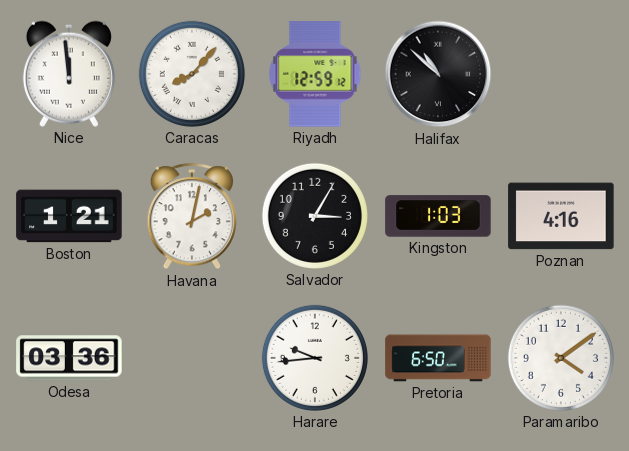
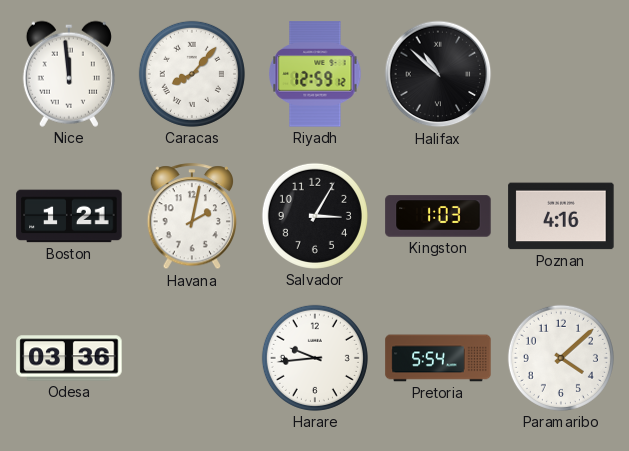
Pretoria: 6:50 -> 5:54
Paramaribo: 4:09 -> 4:08
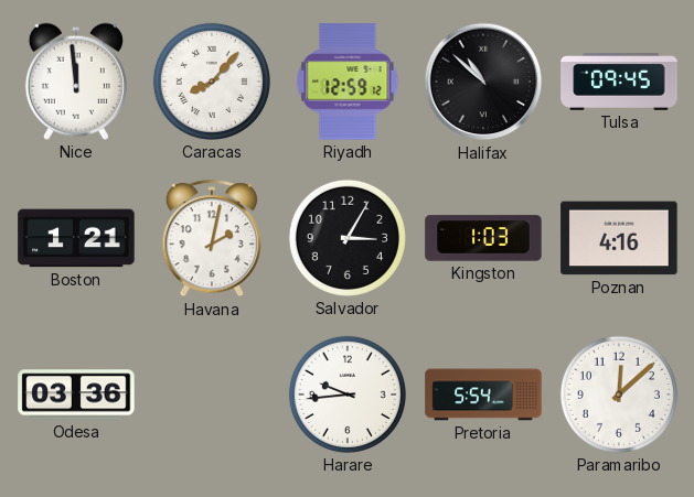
Tulsa: none -> 09:45
Paramaribo: 4:08 -> 12:08
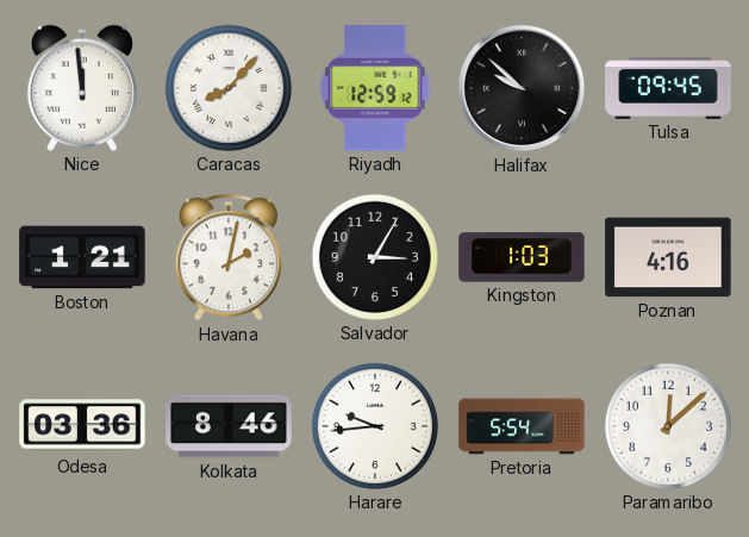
Halifax: 10:52 -> 9:52
Kolkata: none -> 8:46
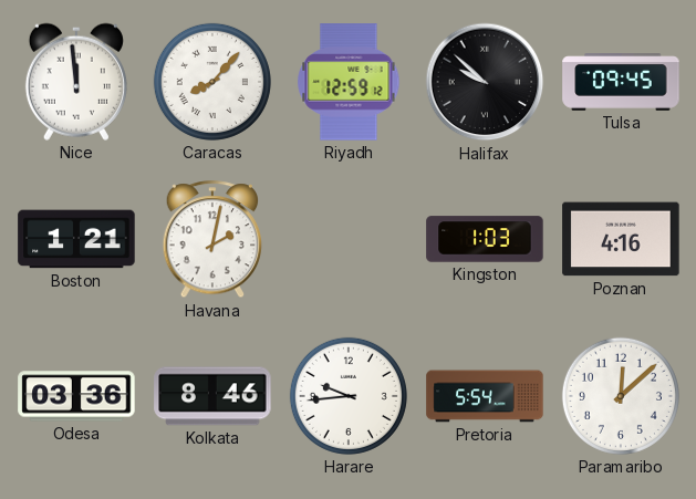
Salvador: 3:05 -> none
